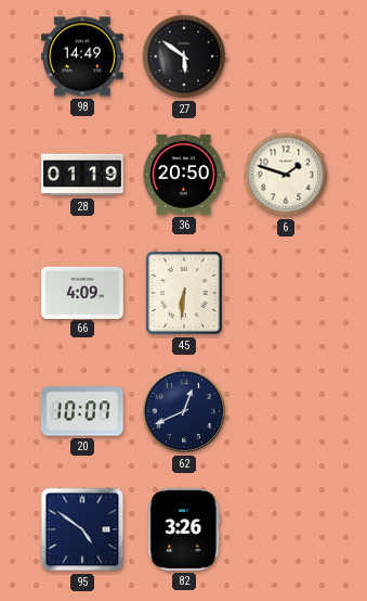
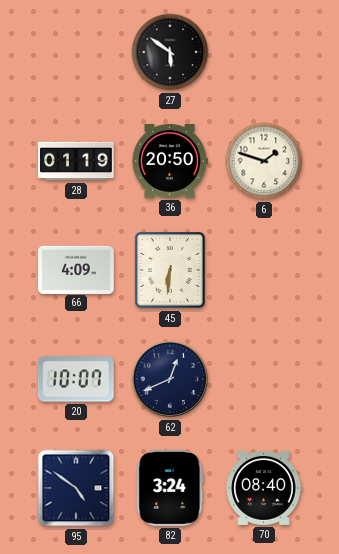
98: 14:49 -> none
82: 3:26 -> 3:24
70: none -> 08:40
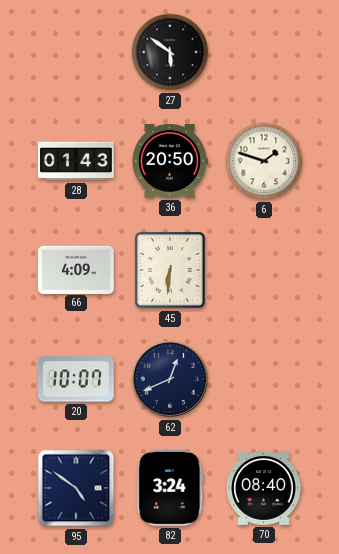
28: 01:19 -> 01:43
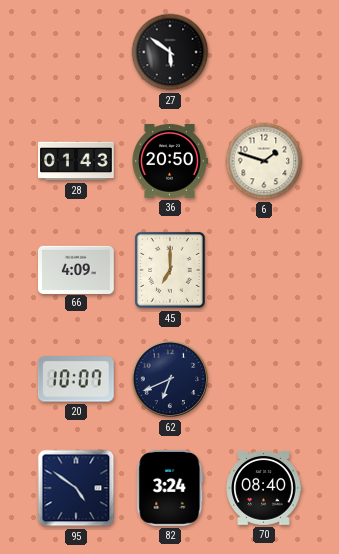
45: 6:31 -> 7:00
62: 12:41 -> 6:41
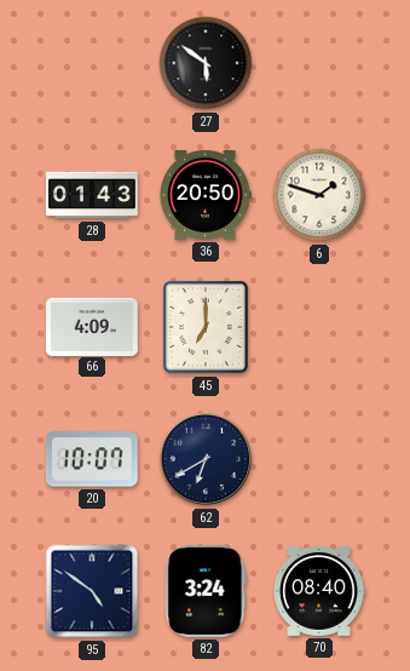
62: 6:41 -> 6:40
